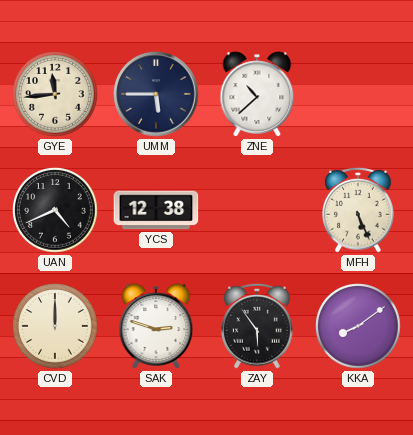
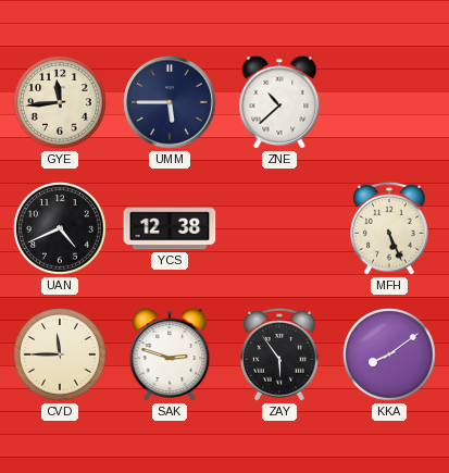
CVD: 12:00 -> 11:45
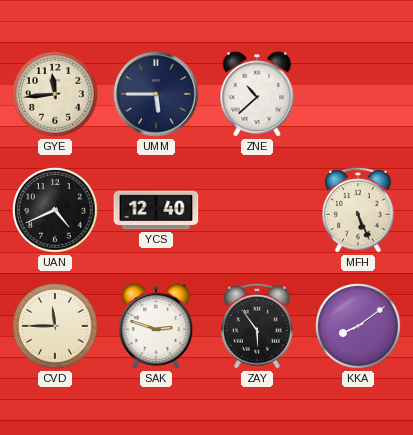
YCS: 12:38 -> 12:40
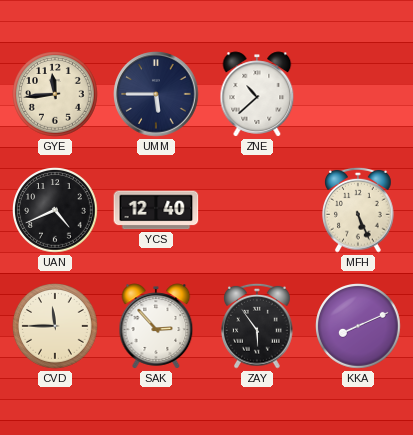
SAK: 2:48 -> 2:53
KKA: 8:09 -> 8:11
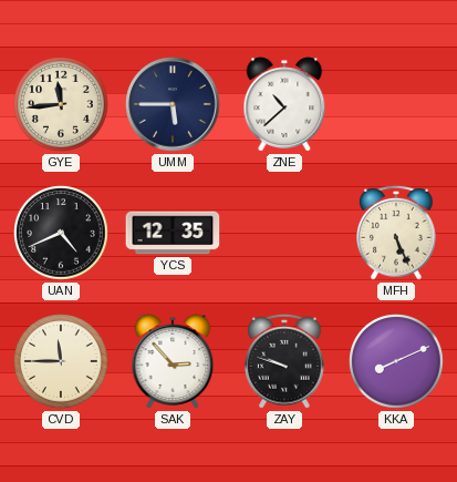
YCS: 12:40 -> 12:35
ZAY: 5:54 -> 9:48
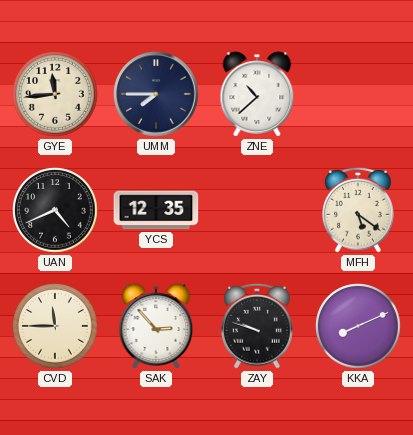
UMM: 5:45 -> 7:45
MFH: 5:26 -> 5:21
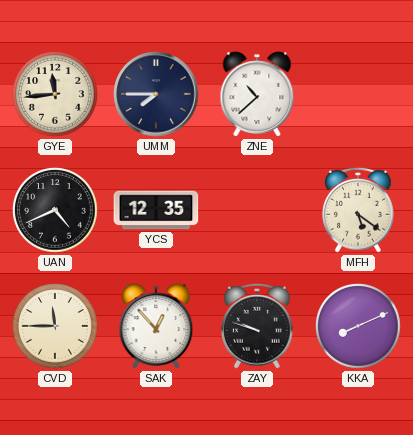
SAK: 2:53 -> 12:53
